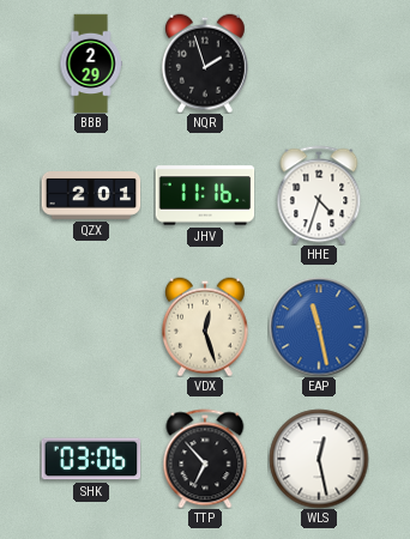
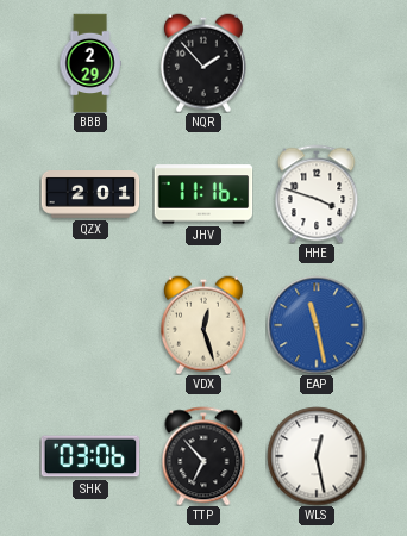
NQR: 1:57 -> 1:53
HHE: 4:33 -> 3:48
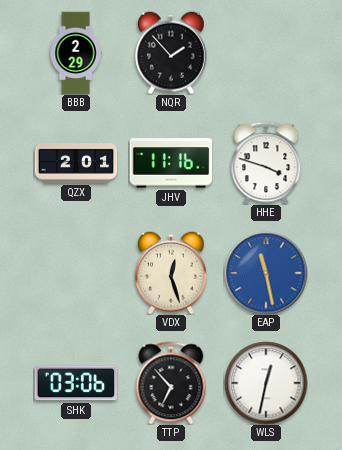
WLS: 12:28 -> 12:32
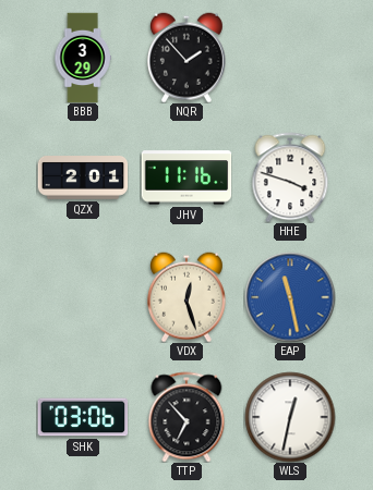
BBB: 2:29 -> 3:29
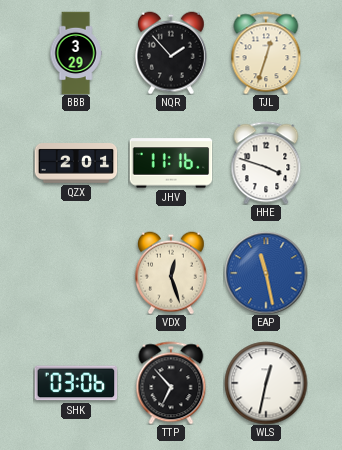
TJL: none -> 12:33
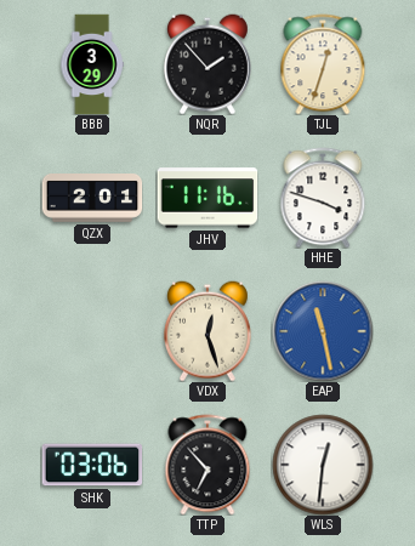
WLS: 12:32 -> 12:31
